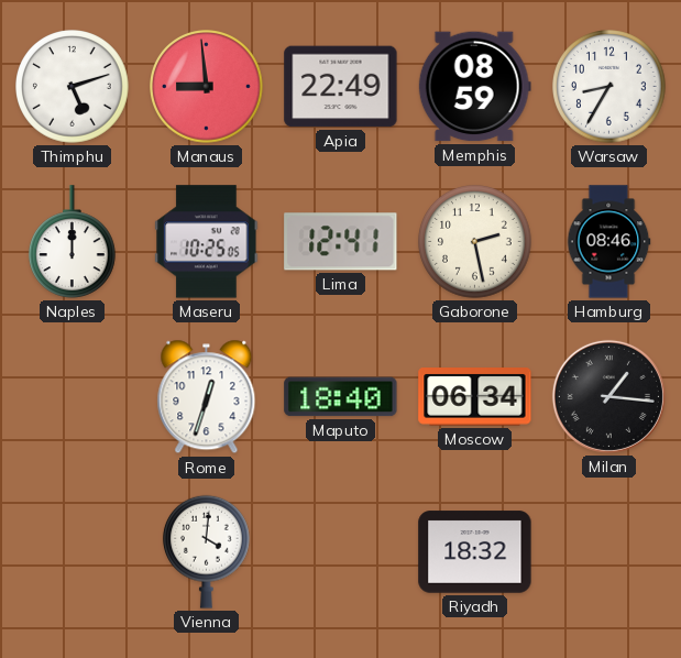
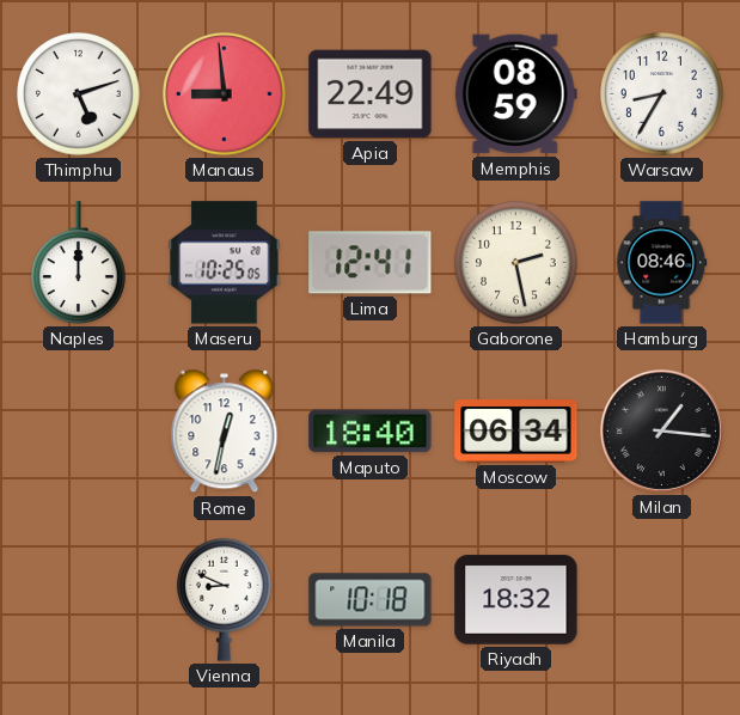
Rome: 12:33 -> 12:32
Vienna: 4:01 -> 8:49
Manila: none -> 10:18
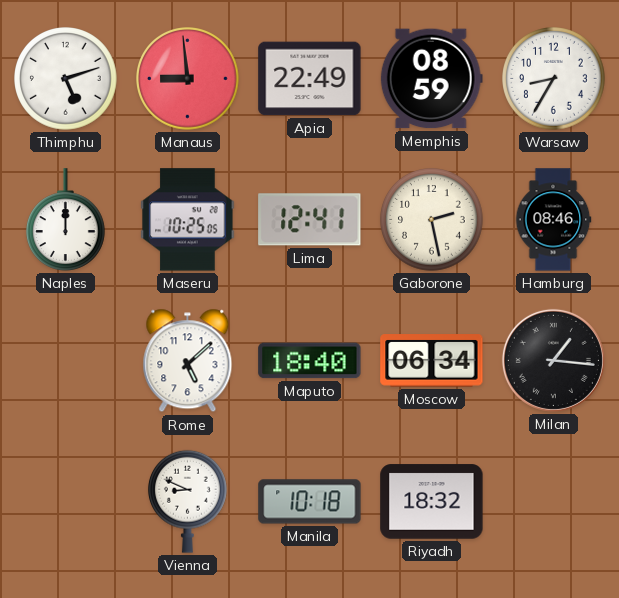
Rome: 12:32 -> 5:08
